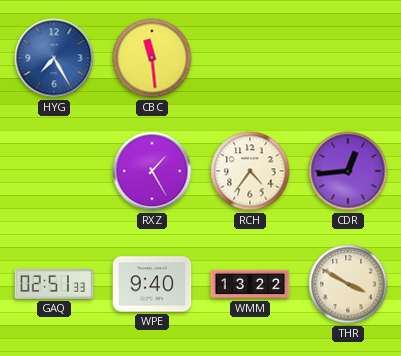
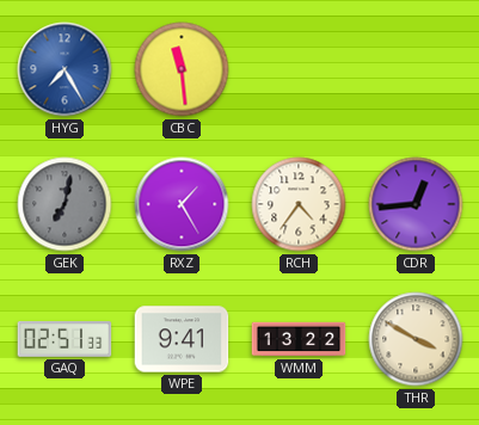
GEK: none -> 7:02
WPE: 9:40 -> 9:41
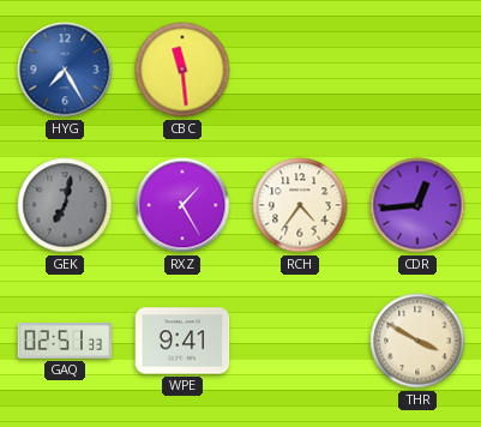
WMM: 13:22 -> none
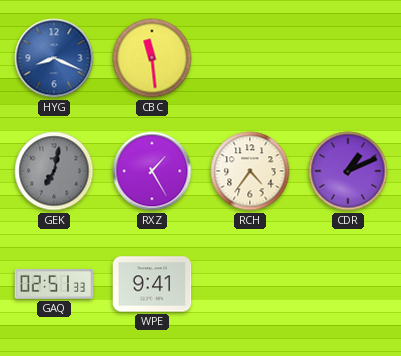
HYG: 7:25 -> 8:19
CDR: 12:44 -> 1:11
THR: 3:50 -> none
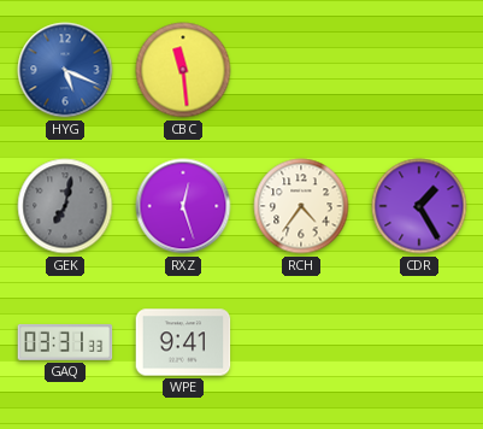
HYG: 8:19 -> 5:19
RXZ: 1:25 -> 12:27
CDR: 1:11 -> 1:25
GAQ: 02:51 -> 03:31
